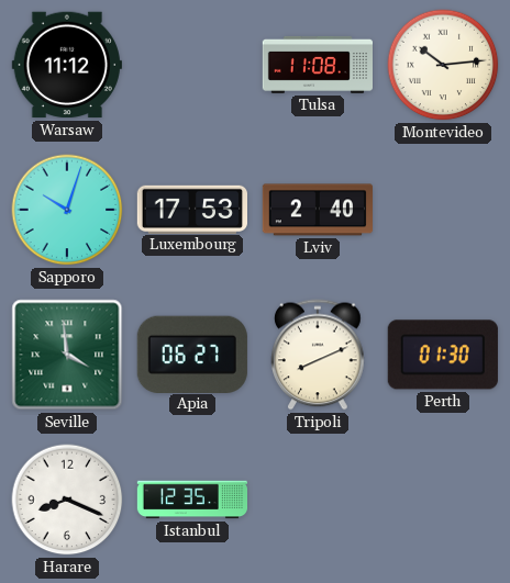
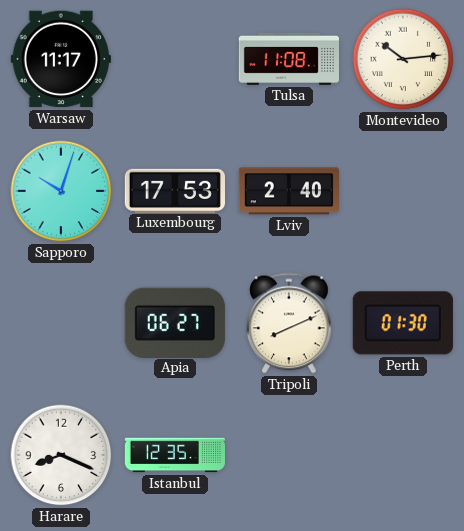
Warsaw: 11:12 -> 11:17
Seville: 3:59 -> none
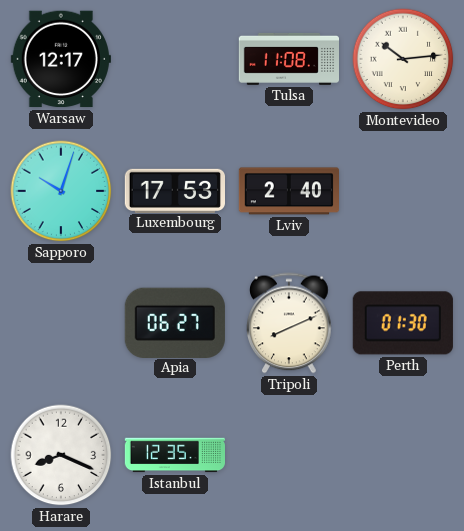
Warsaw: 11:17 -> 12:17
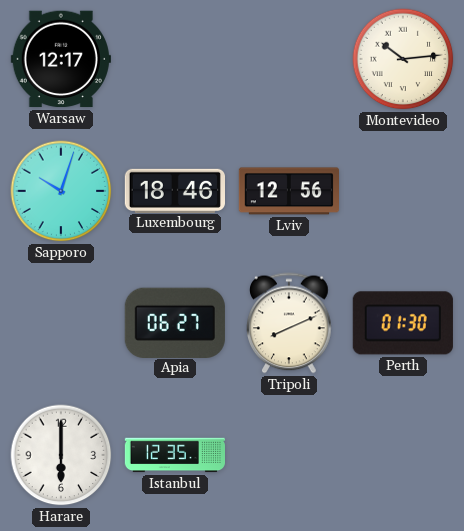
Tulsa: 11:08 -> none
Luxembourg: 17:53 -> 18:46
Lviv: 2:40 -> 12:56
Harare: 8:19 -> 6:00
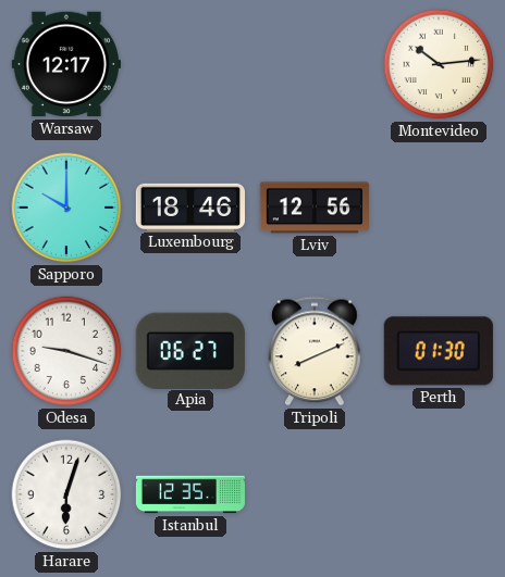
Sapporo: 10:03 -> 10:00
Odesa: none -> 9:18
Harare: 6:00 -> 6:03
